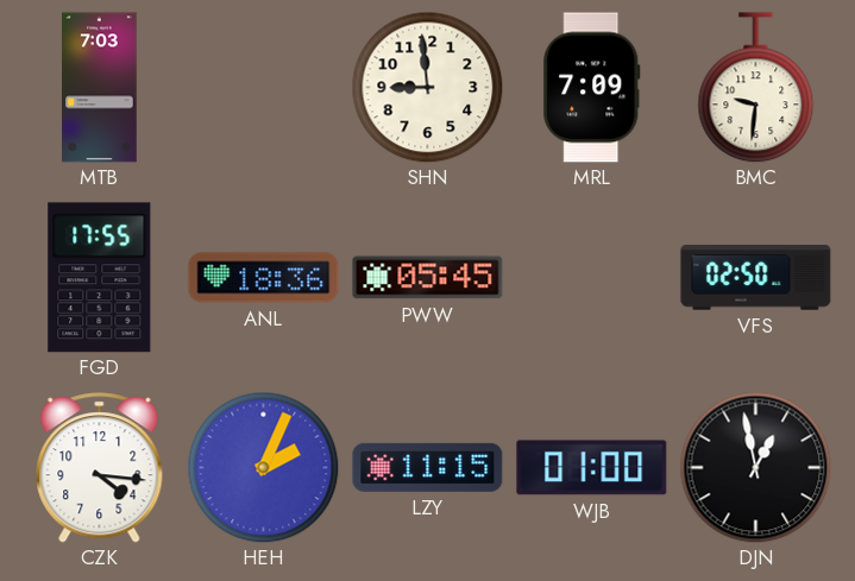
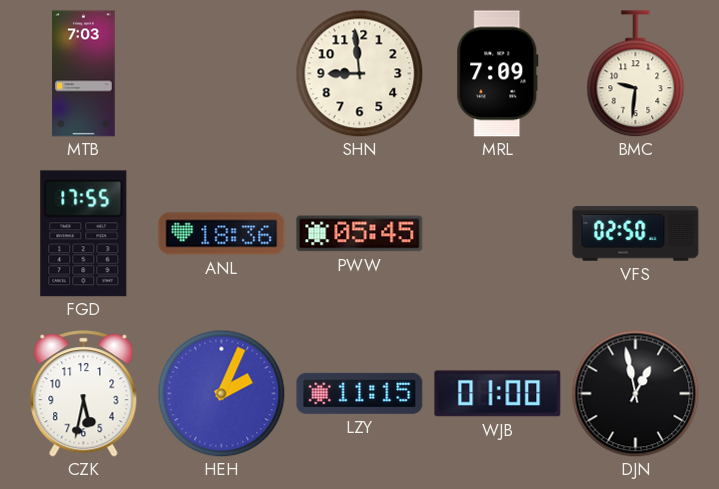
CZK: 4:16 -> 5:32
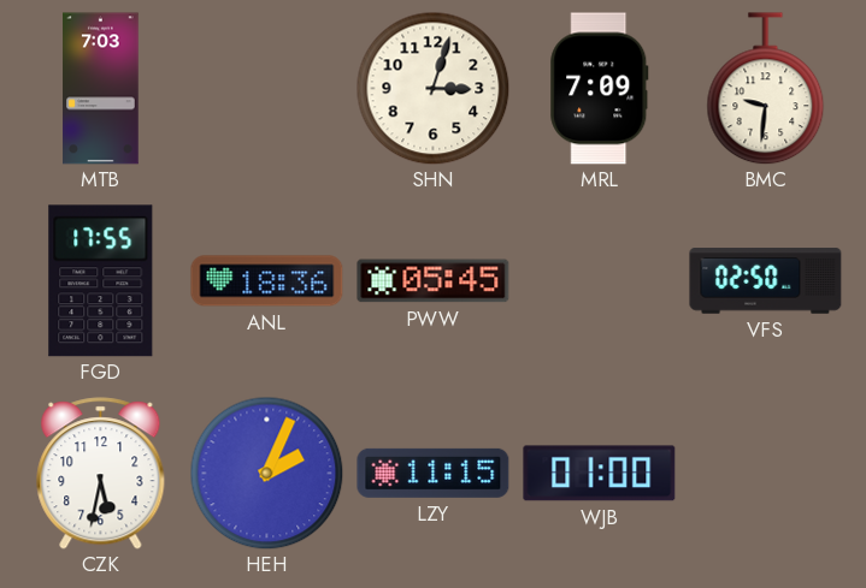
SHN: 8:59 -> 3:03
DJN: 12:58 -> none
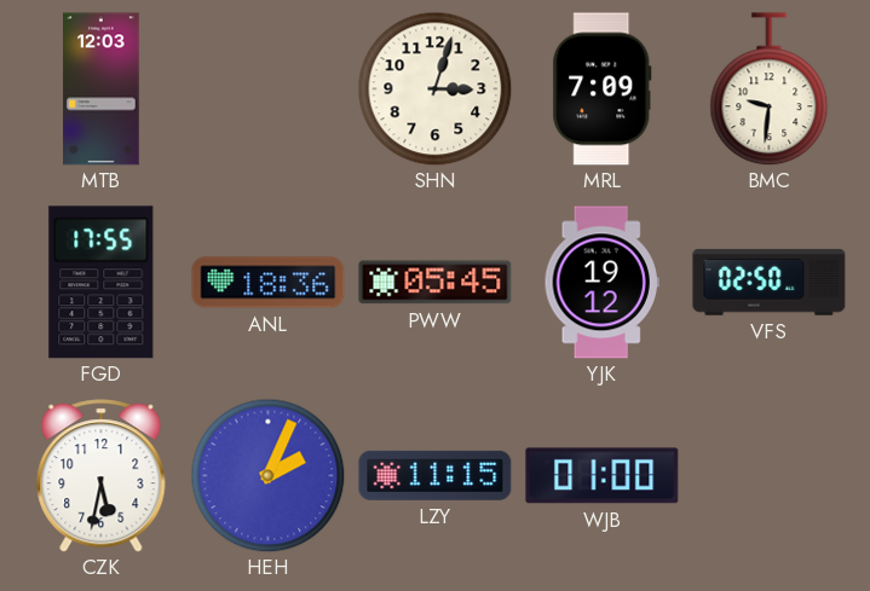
MTB: 7:03 -> 12:03
YJK: none -> 19:12
